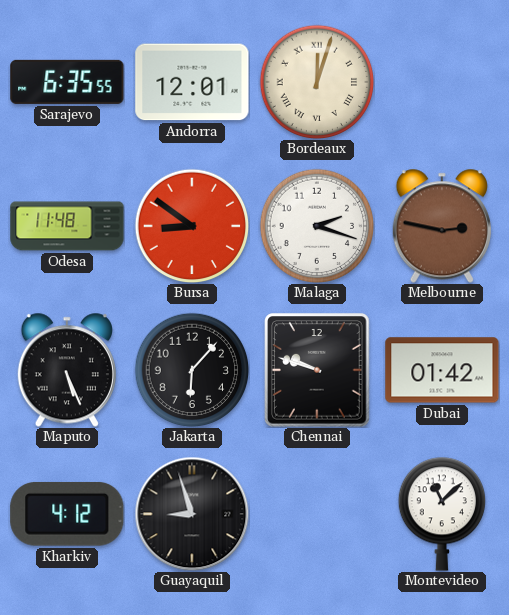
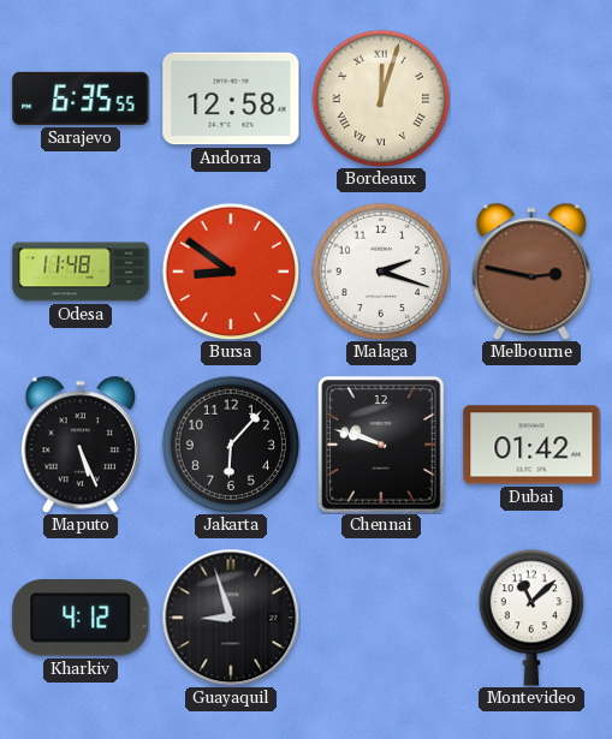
Andorra: 12:01 -> 12:58
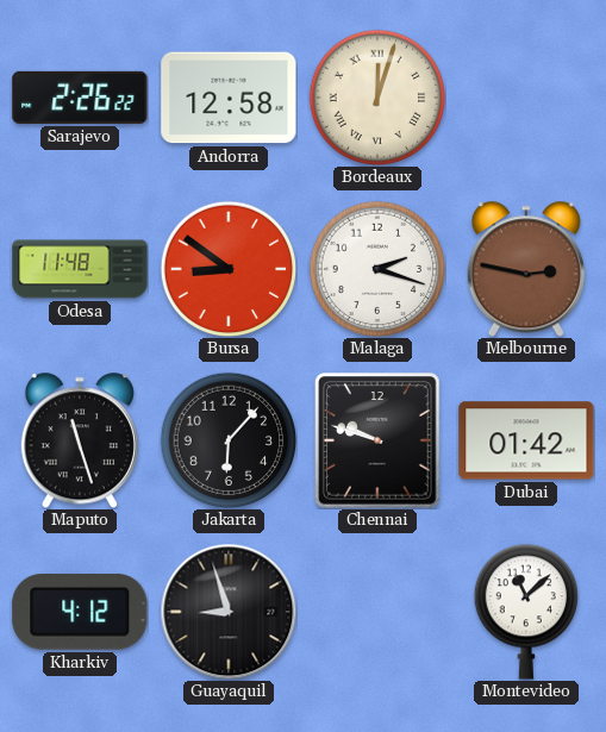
Sarajevo: 6:35 -> 2:26
Maputo: 5:26 -> 11:27
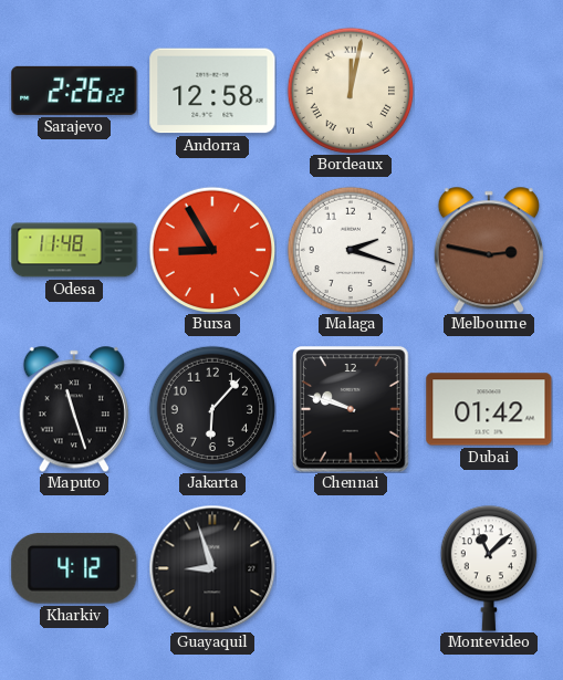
Bordeaux: 12:03 -> 12:02
Bursa: 8:51 -> 8:55
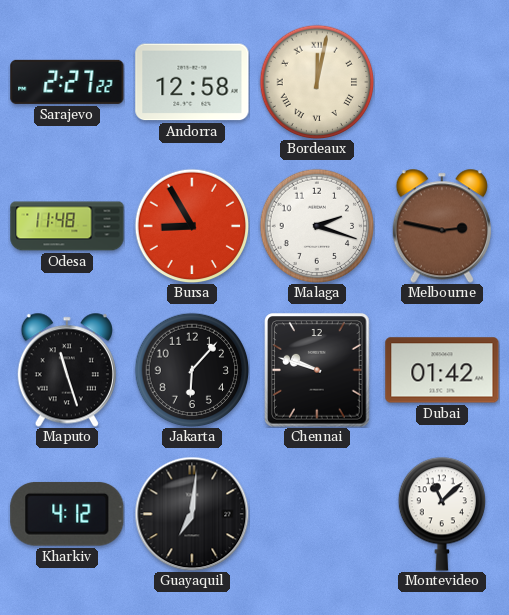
Sarajevo: 2:26 -> 2:27
Guayaquil: 8:57 -> 7:01
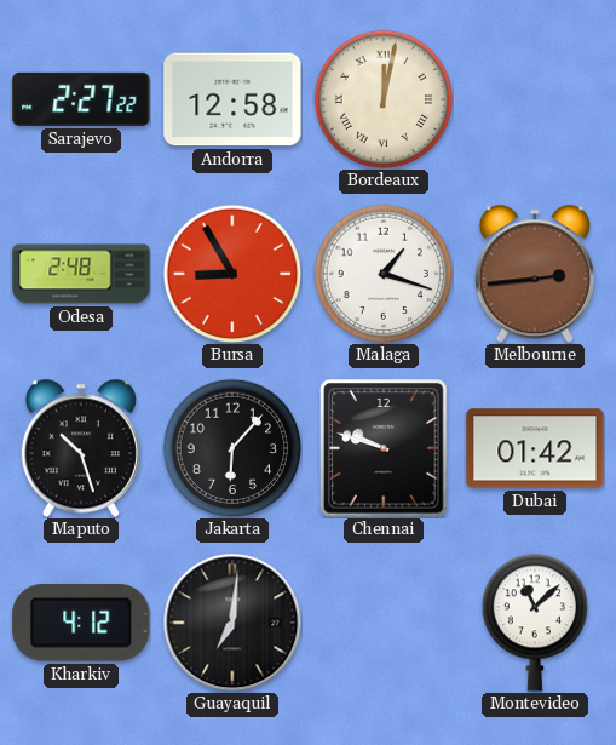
Odesa: 11:48 -> 2:48
Malaga: 2:18 -> 1:18
Melbourne: 2:47 -> 2:44
Maputo: 11:27 -> 10:27
